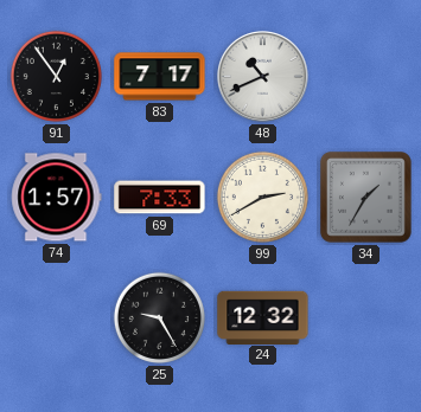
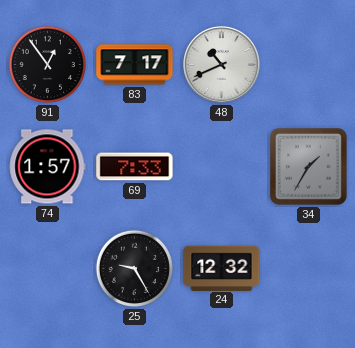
99: 2:40 -> none
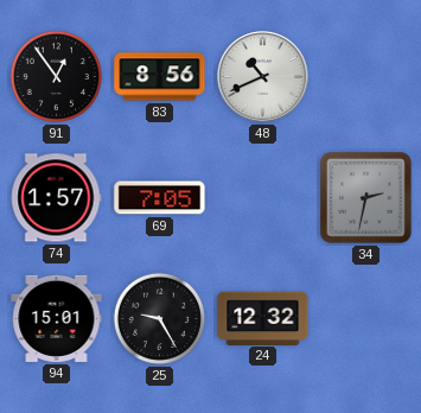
83: 7:17 -> 8:56
69: 7:33 -> 7:05
34: 1:35 -> 2:32
94: none -> 15:01
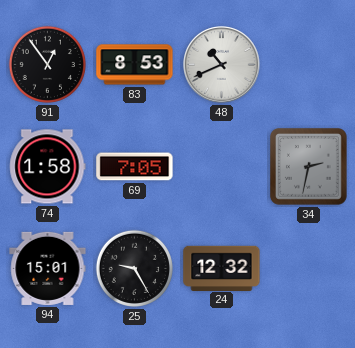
83: 8:56 -> 8:53
74: 1:57 -> 1:58
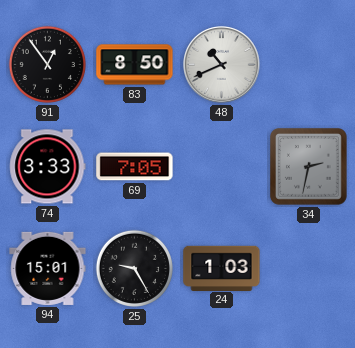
83: 8:53 -> 8:50
74: 1:58 -> 3:33
24: 12:32 -> 1:03
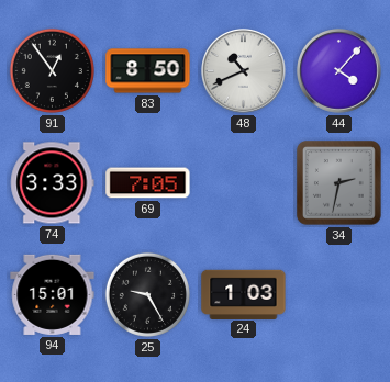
44: none -> 4:07
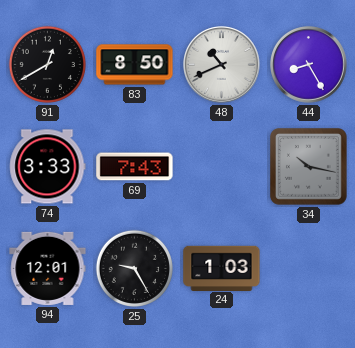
91: 12:54 -> 12:40
44: 4:07 -> 8:25
69: 7:05 -> 7:43
34: 2:32 -> 10:17
94: 15:01 -> 12:01
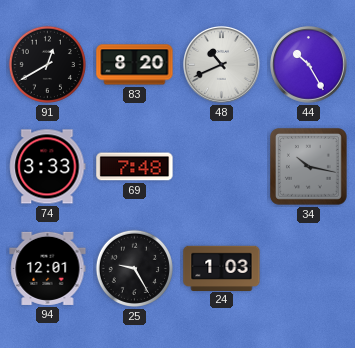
83: 8:50 -> 8:20
44: 8:25 -> 10:25
69: 7:43 -> 7:48
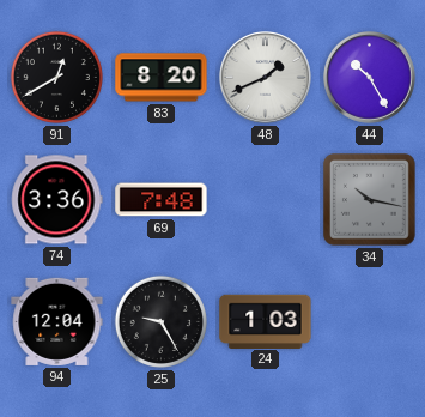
48: 10:41 -> 1:41
74: 3:33 -> 3:36
94: 12:01 -> 12:04
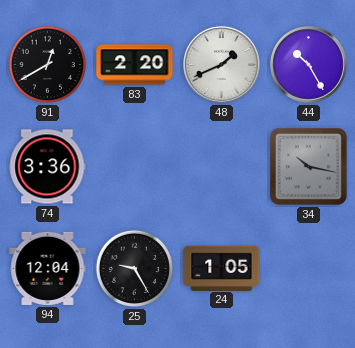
83: 8:20 -> 2:20
69: 7:48 -> none
24: 1:03 -> 1:05
